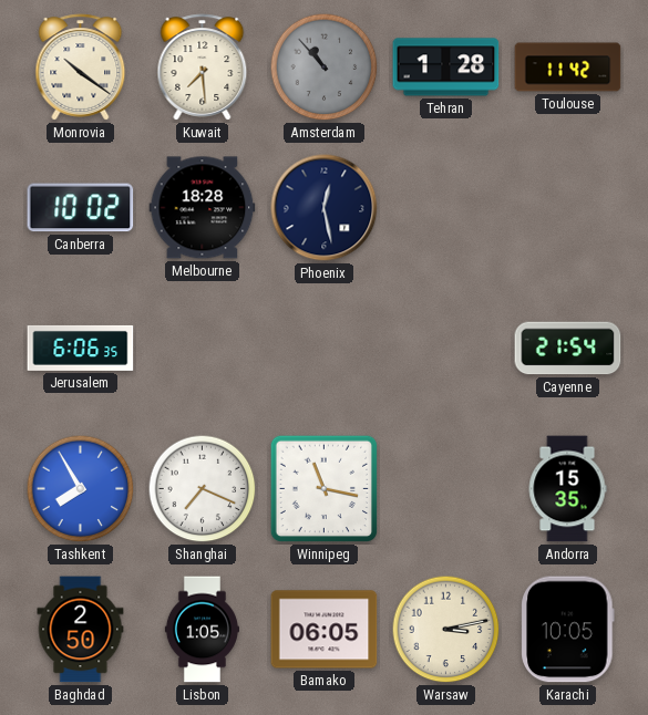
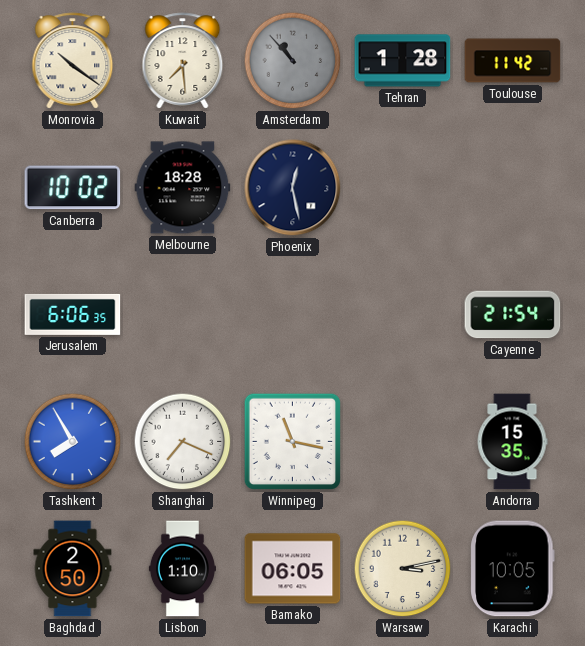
Lisbon: 1:05 -> 1:10
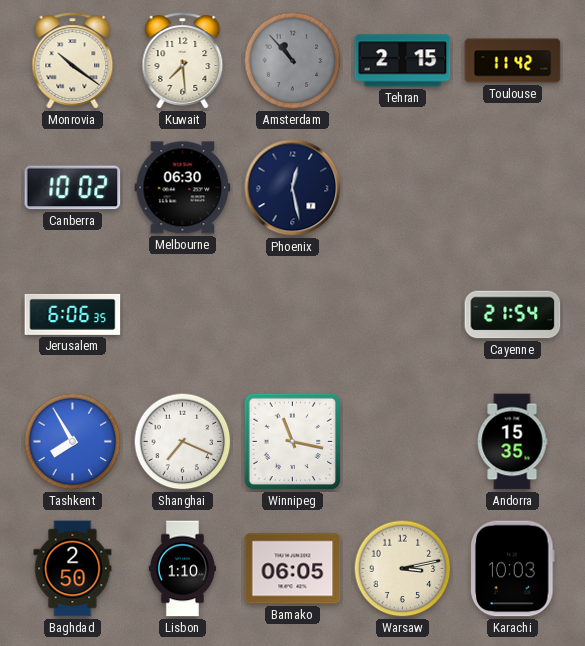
Tehran: 1:28 -> 2:15
Melbourne: 18:28 -> 06:30
Karachi: 10:05 -> 10:03
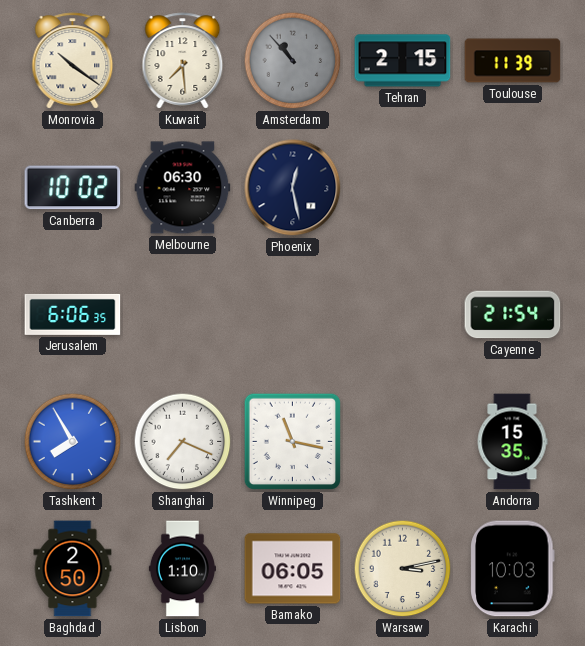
Toulouse: 11:42 -> 11:39
